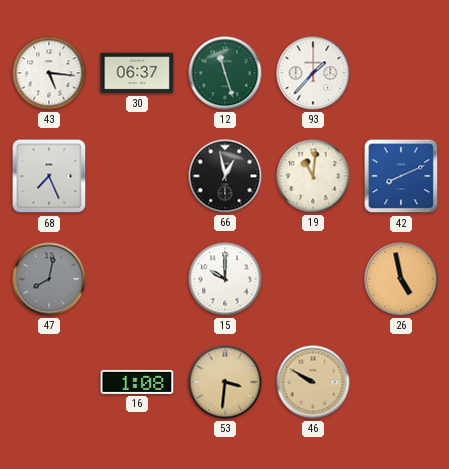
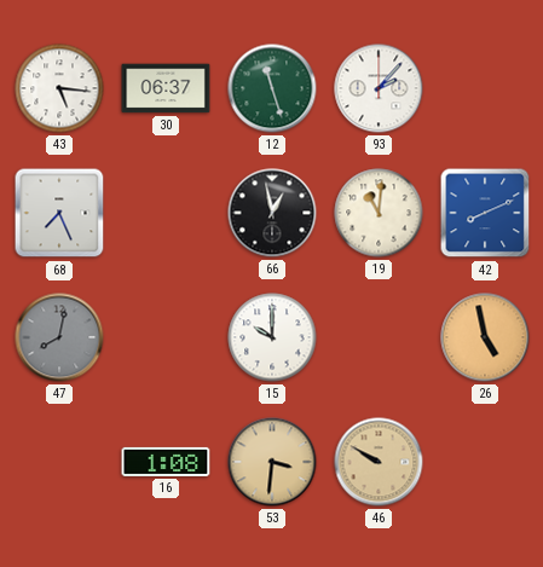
93: 1:37 -> 2:07
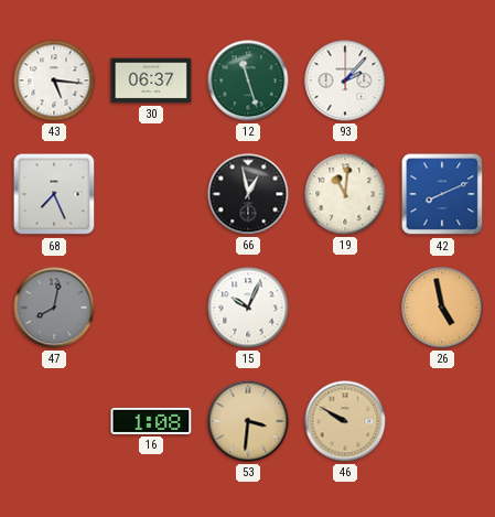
15: 10:00 -> 10:04
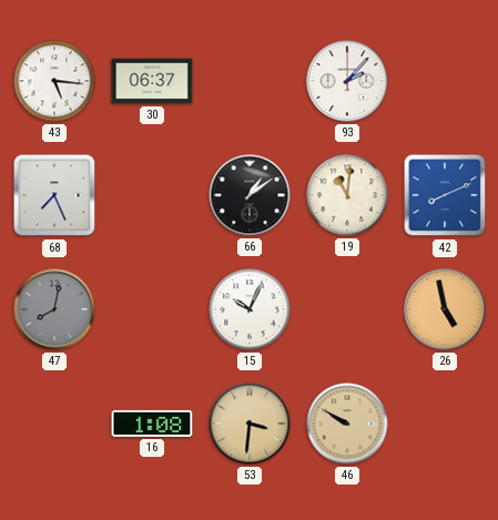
12: 11:27 -> none
66: 12:58 -> 1:09
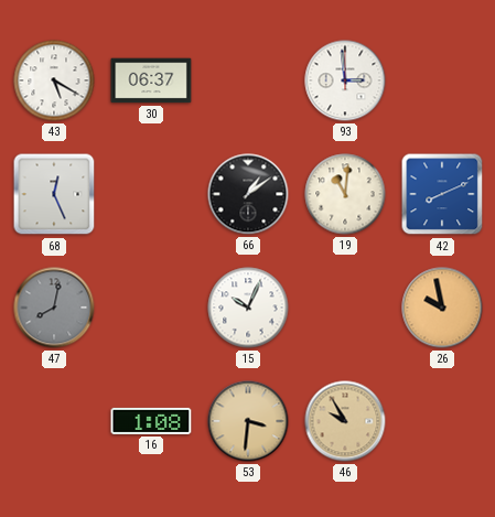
43: 5:16 -> 5:20
93: 2:07 -> 2:59
68: 7:26 -> 12:26
26: 4:58 -> 9:58
46: 9:50 -> 9:55
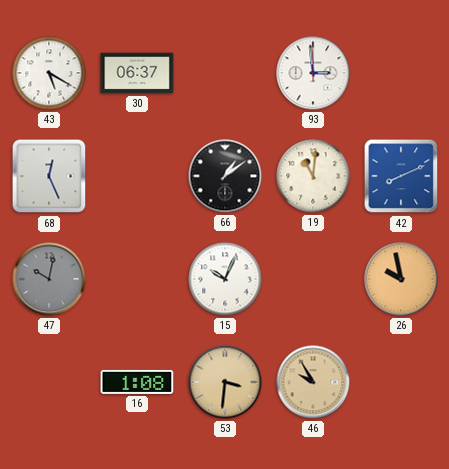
47: 8:02 -> 10:02
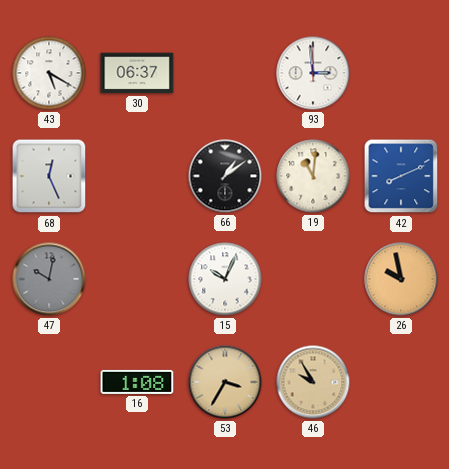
53: 3:31 -> 3:35
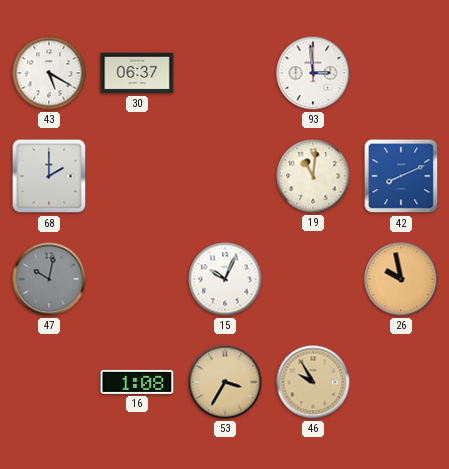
68: 12:26 -> 2:00
66: 1:09 -> none
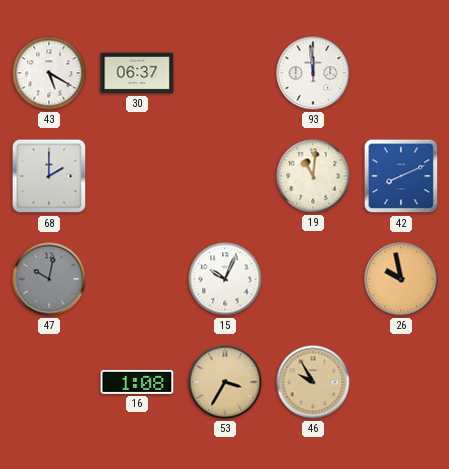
93: 2:59 -> 11:59
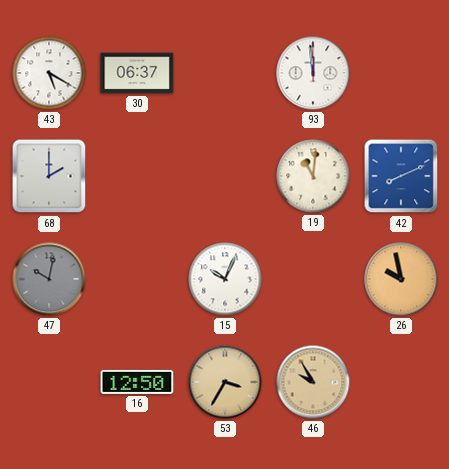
16: 1:08 -> 12:50
